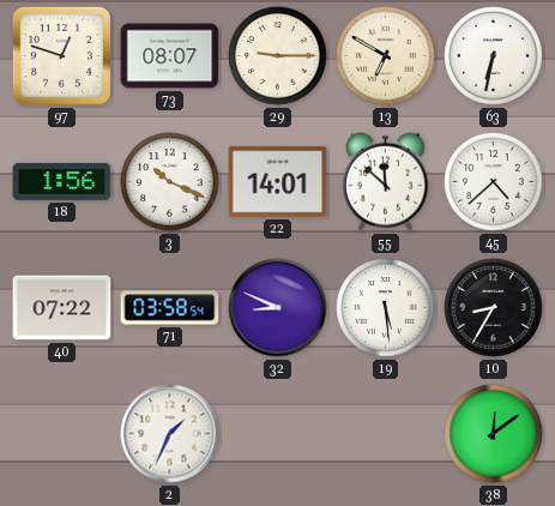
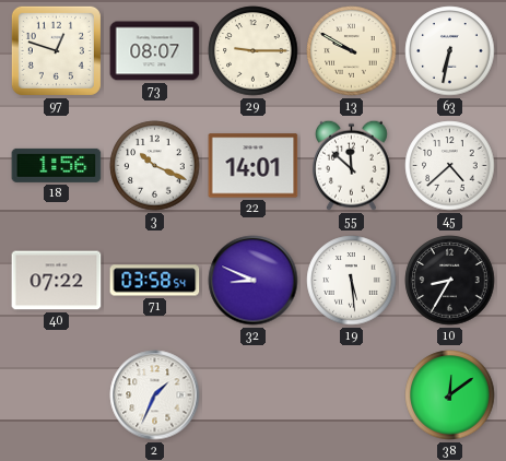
13: 6:50 -> 9:50
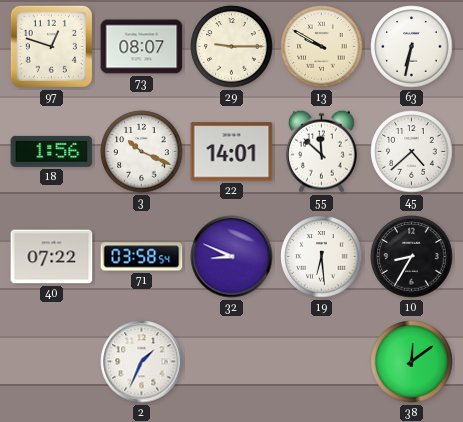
19: 5:29 -> 6:29
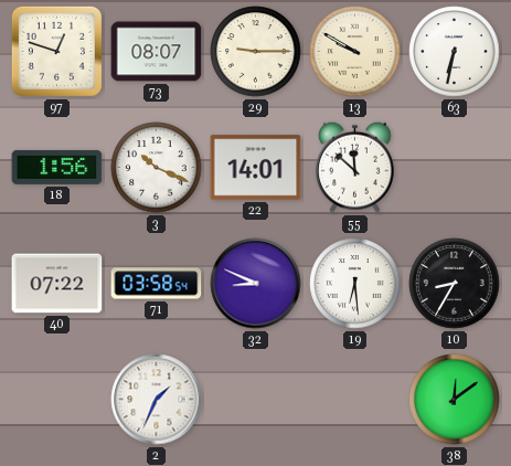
45: 4:38 -> none
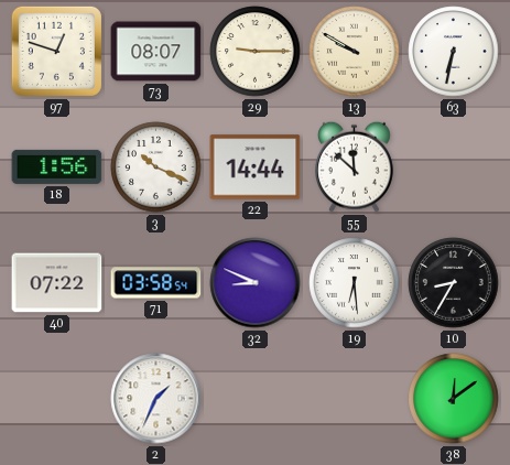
22: 14:01 -> 14:44
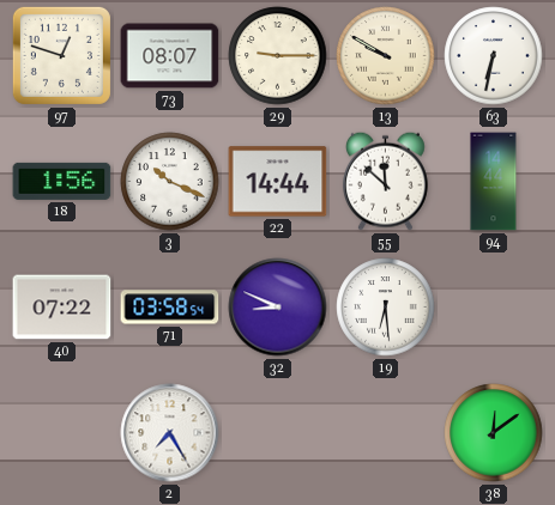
94: none -> 14:44
10: 8:35 -> none
2: 1:34 -> 7:25
